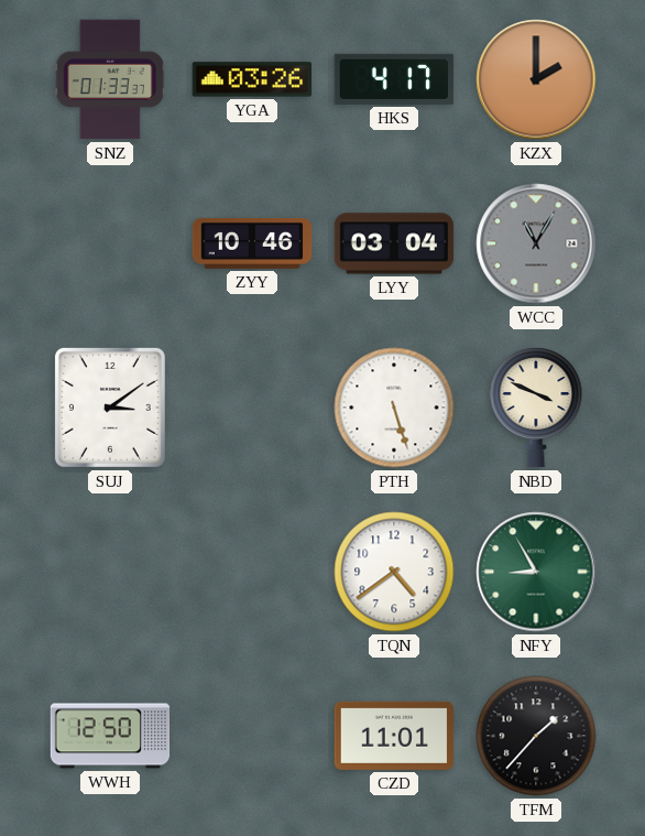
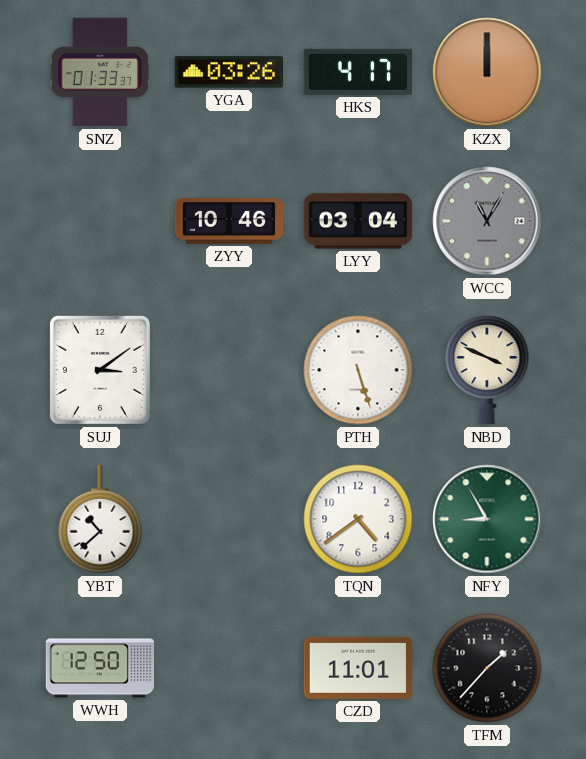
KZX: 2:00 -> 12:00
YBT: none -> 10:38
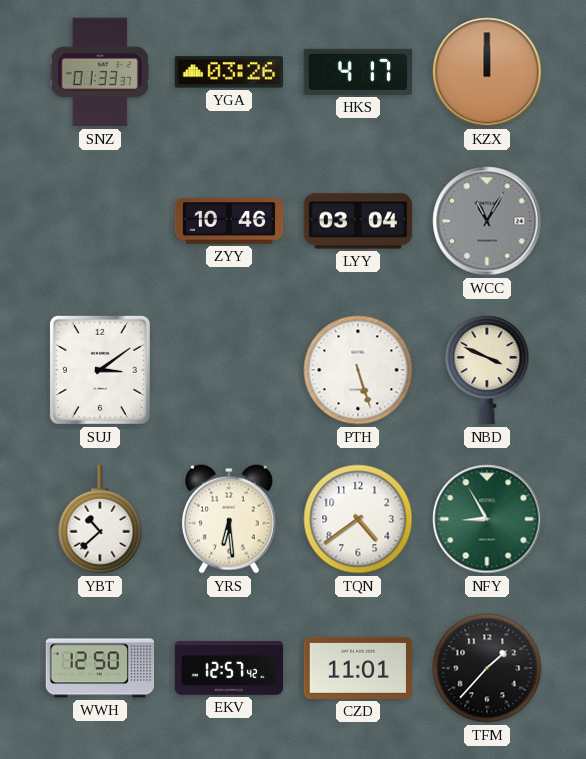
YRS: none -> 6:29
EKV: none -> 12:57
